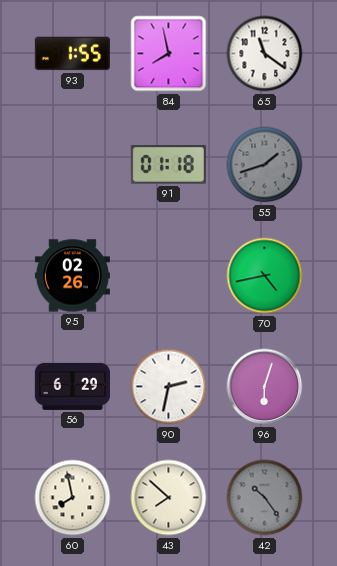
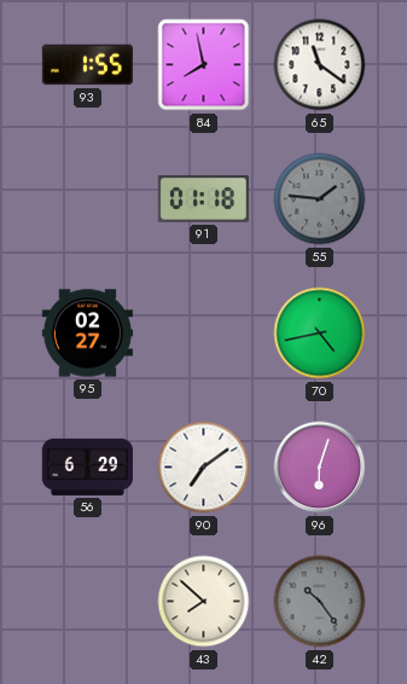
55: 1:42 -> 1:46
95: 02:26 -> 02:27
90: 2:32 -> 7:09
60: 7:58 -> none
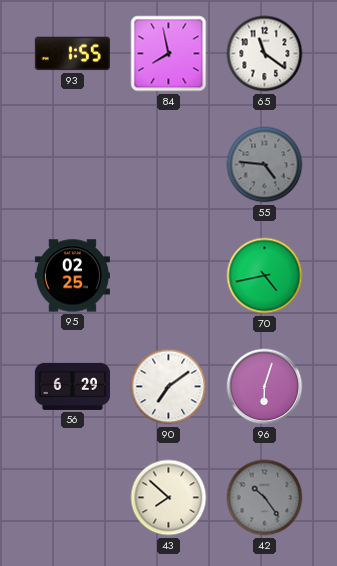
91: 01:18 -> none
55: 1:46 -> 4:46
95: 02:27 -> 02:25
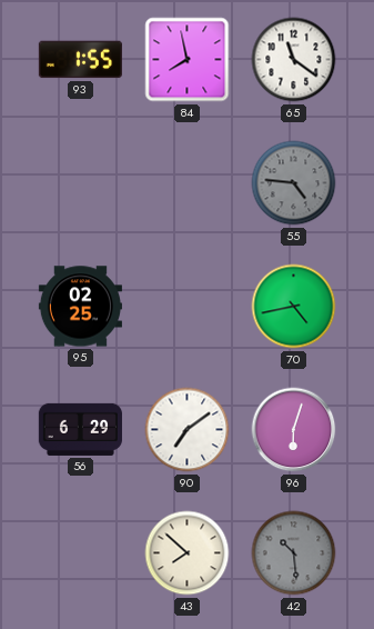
42: 10:24 -> 10:29
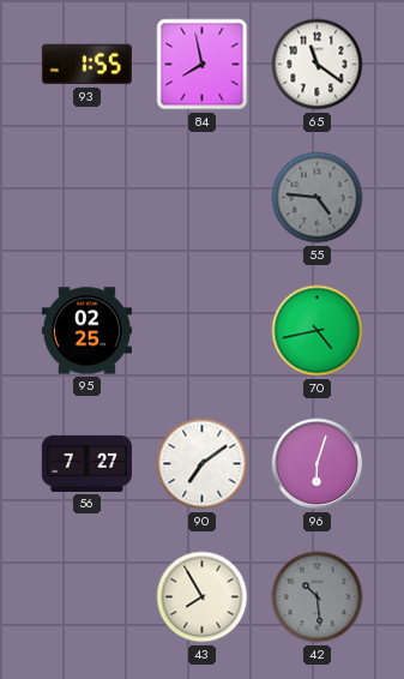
56: 6:29 -> 7:27
43: 7:52 -> 7:55
